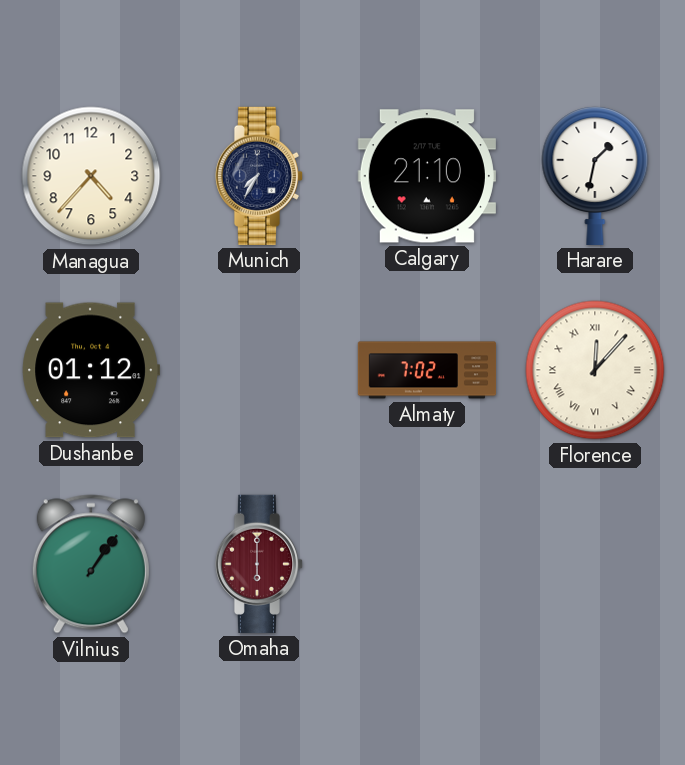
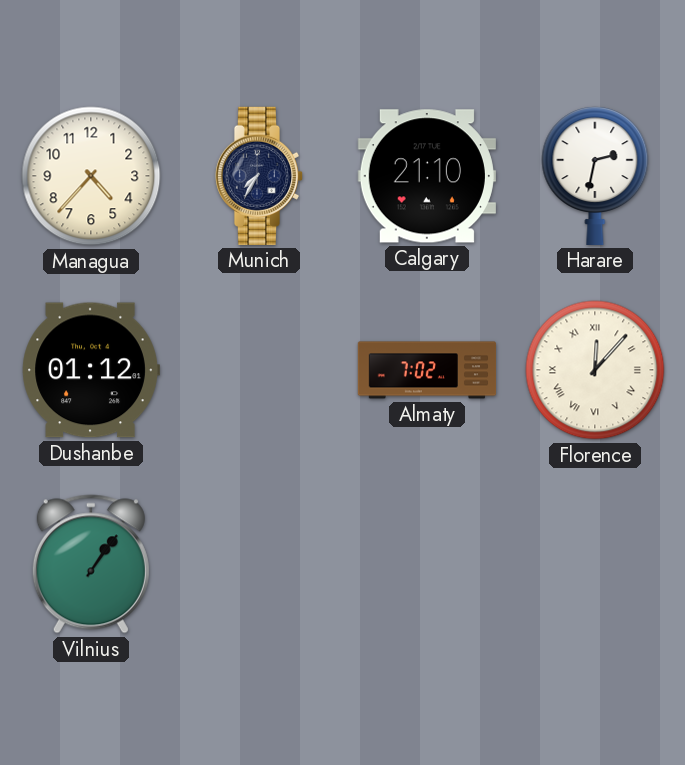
Harare: 1:32 -> 2:32
Omaha: 6:00 -> none
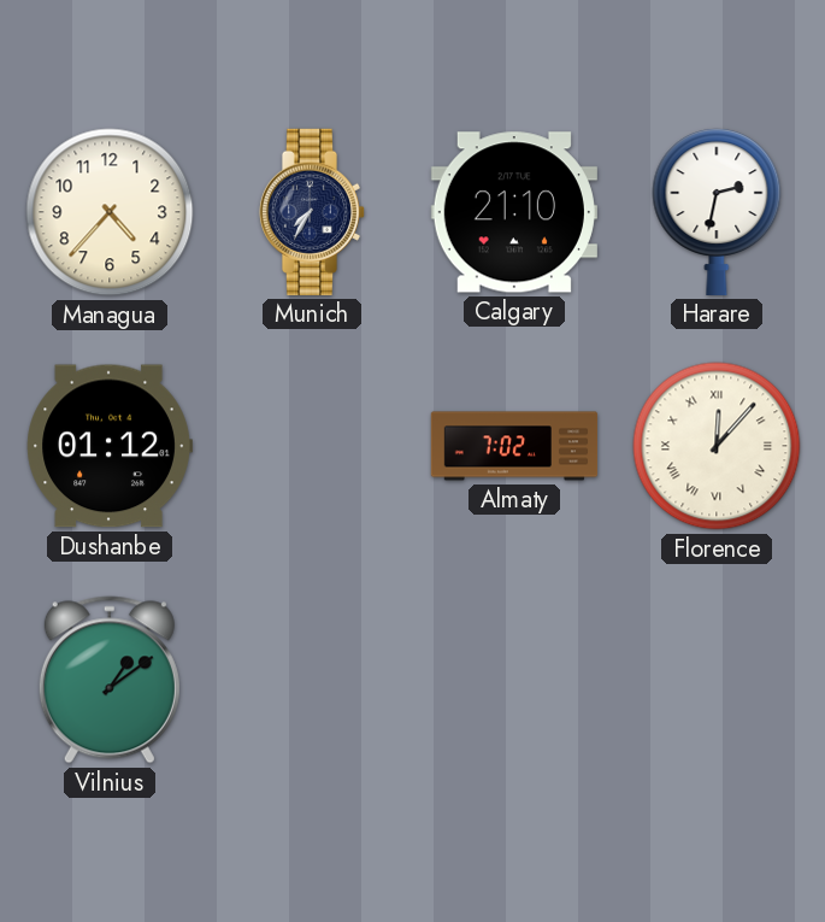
Vilnius: 1:06 -> 1:09
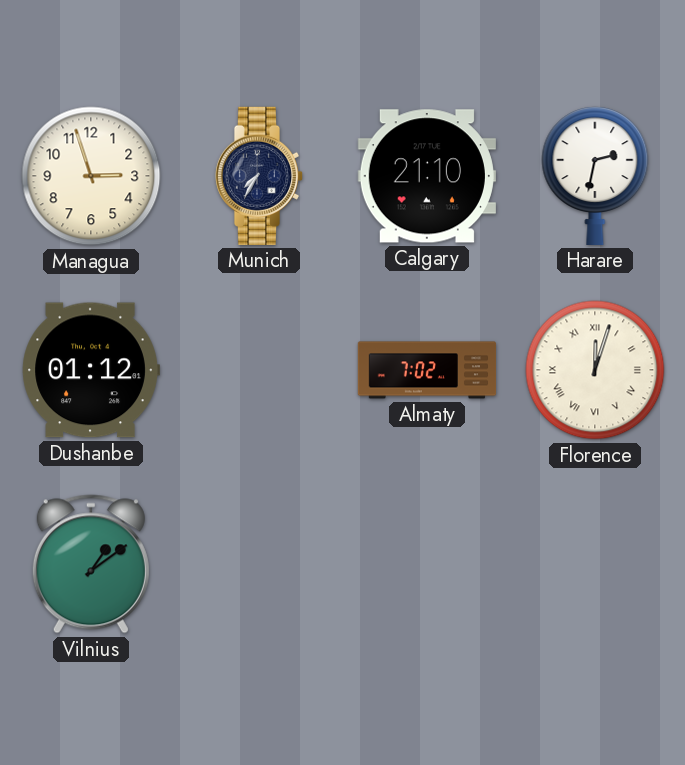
Managua: 4:37 -> 2:57
Florence: 12:07 -> 12:03
